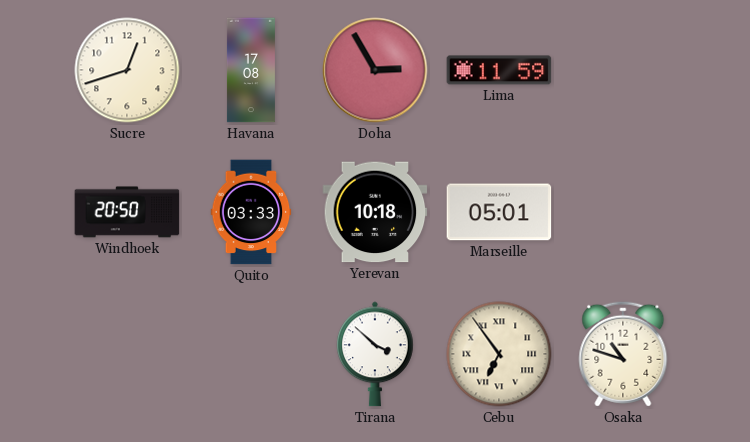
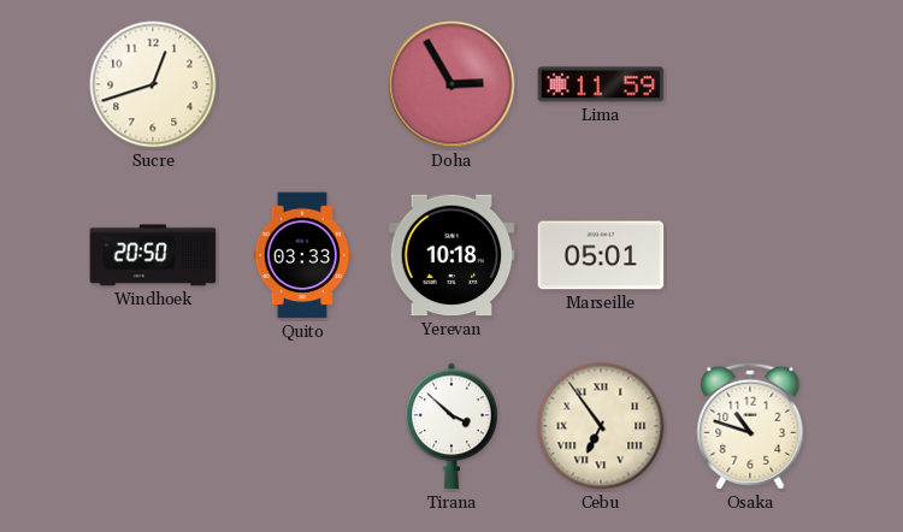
Havana: 17:08 -> none
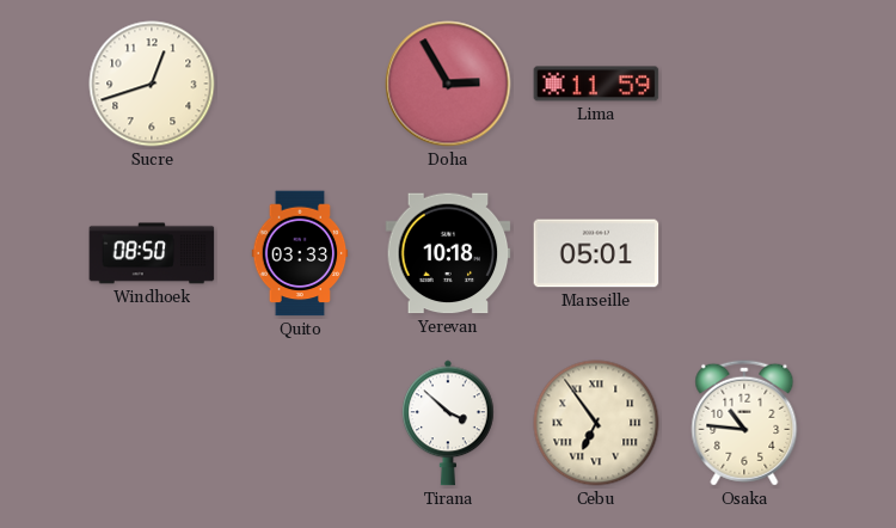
Windhoek: 20:50 -> 08:50
Osaka: 10:48 -> 10:46
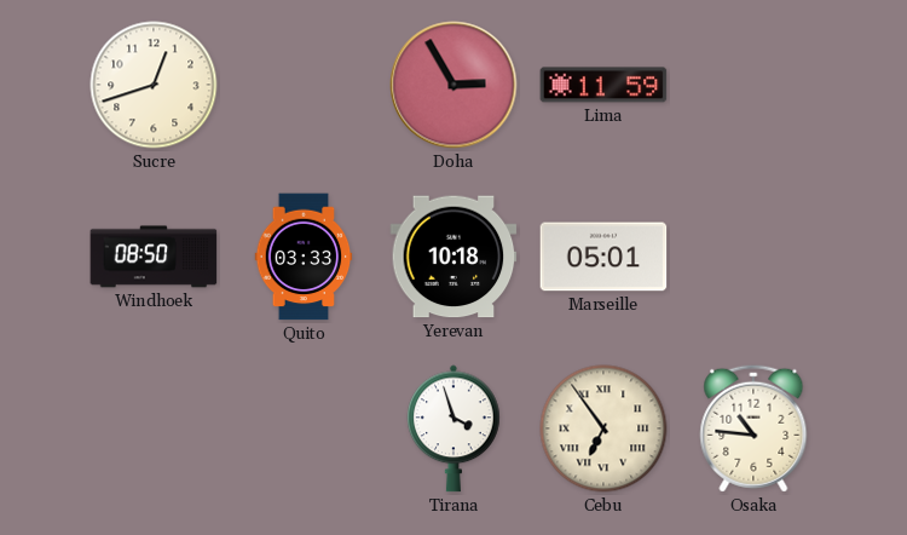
Tirana: 3:52 -> 3:57
